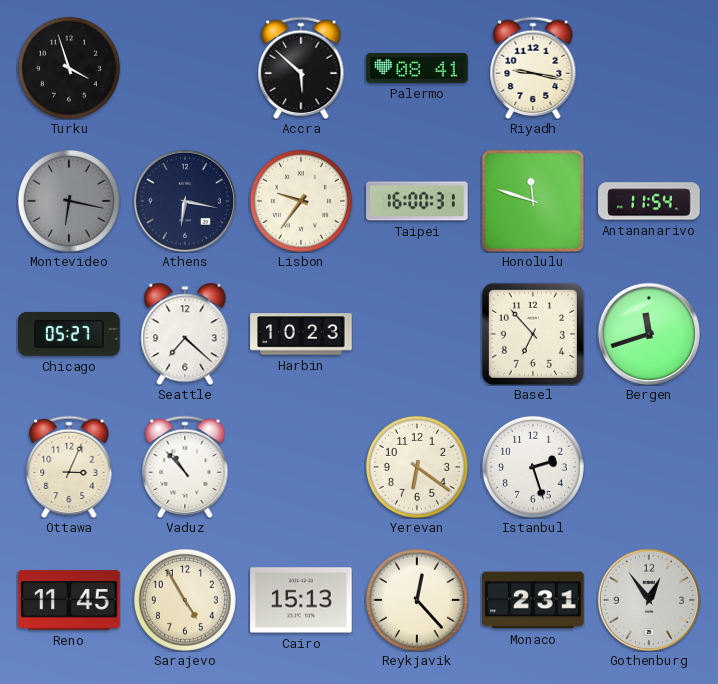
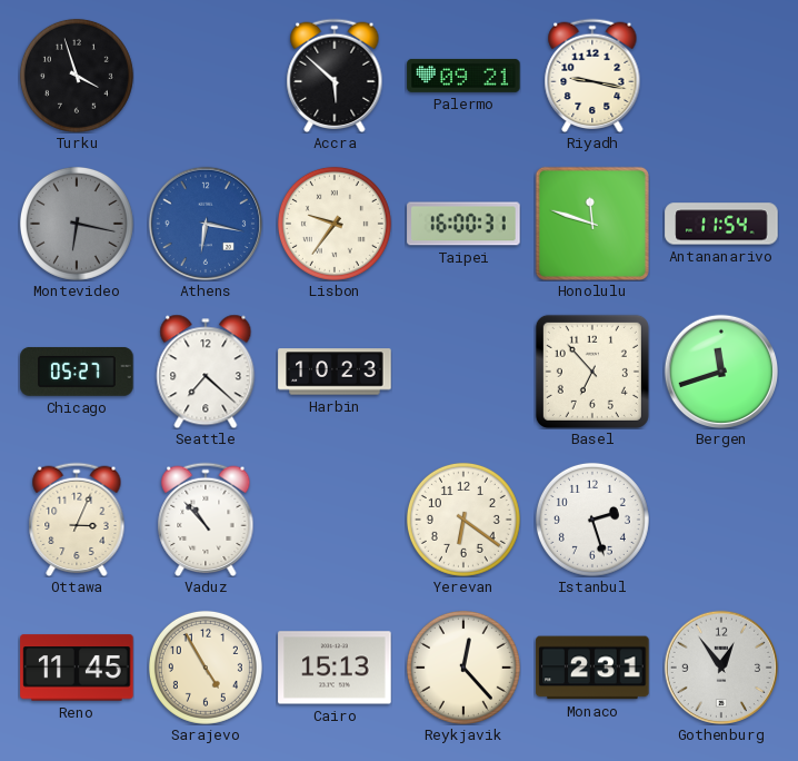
Palermo: 08:41 -> 09:21
Athens dial: navy -> blue
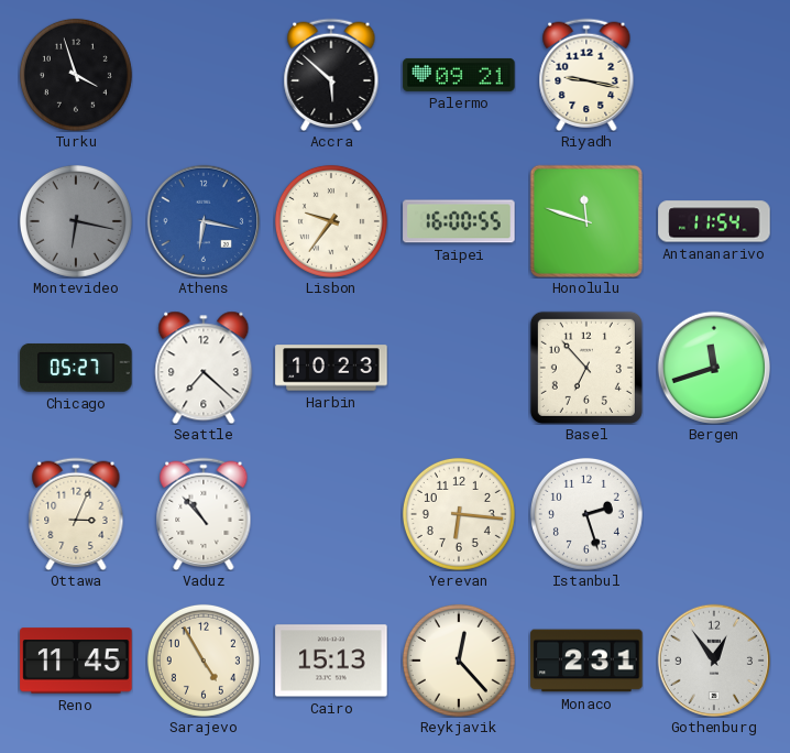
Taipei: 16:00:31 -> 16:00:55
Yerevan: 6:21 -> 6:16
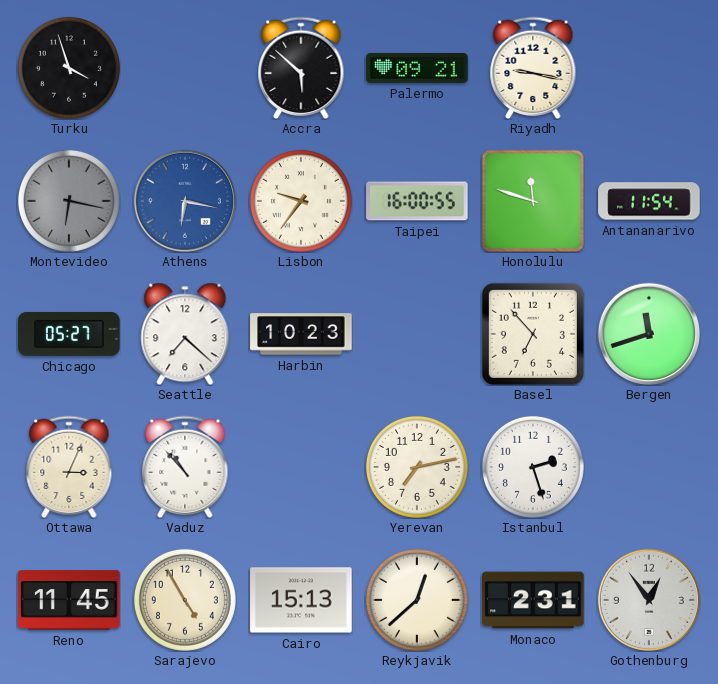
Yerevan: 6:16 -> 7:13
Reykjavik: 12:23 -> 12:38
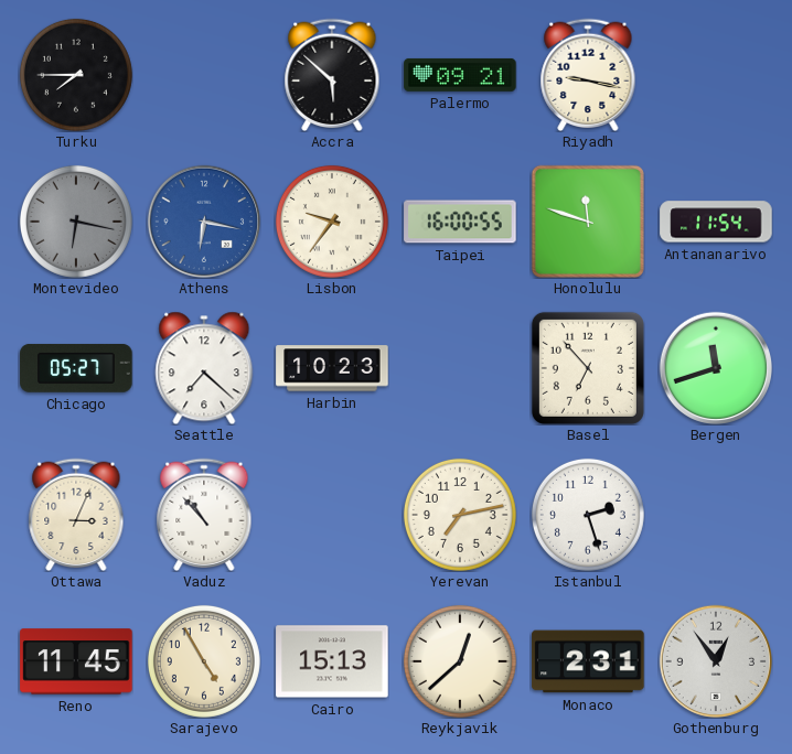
Turku: 3:57 -> 7:45
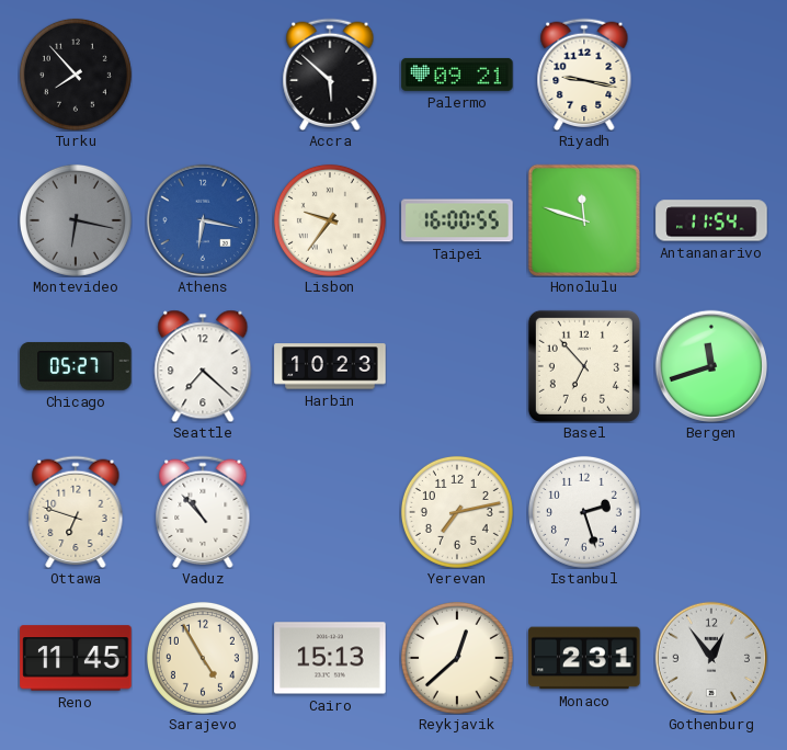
Turku: 7:45 -> 7:53
Ottawa: 3:04 -> 6:48
